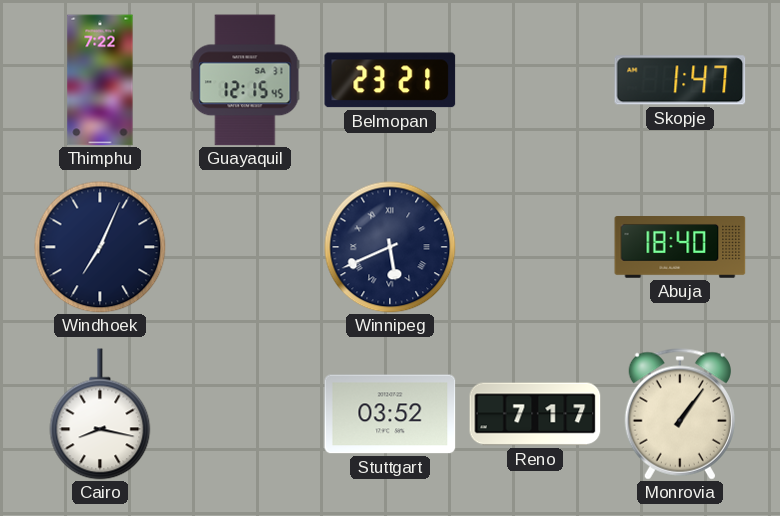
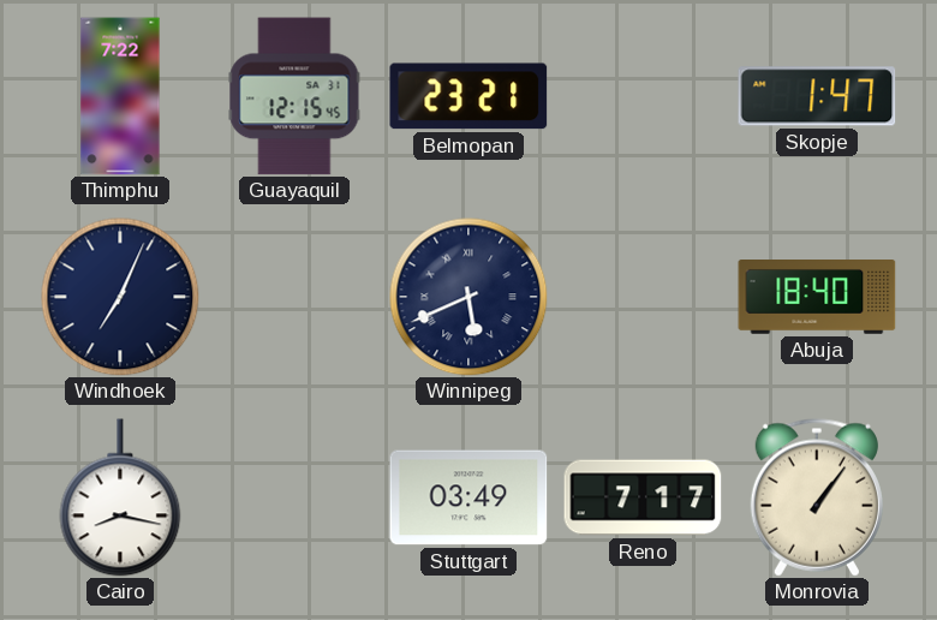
Stuttgart: 03:52 -> 03:49
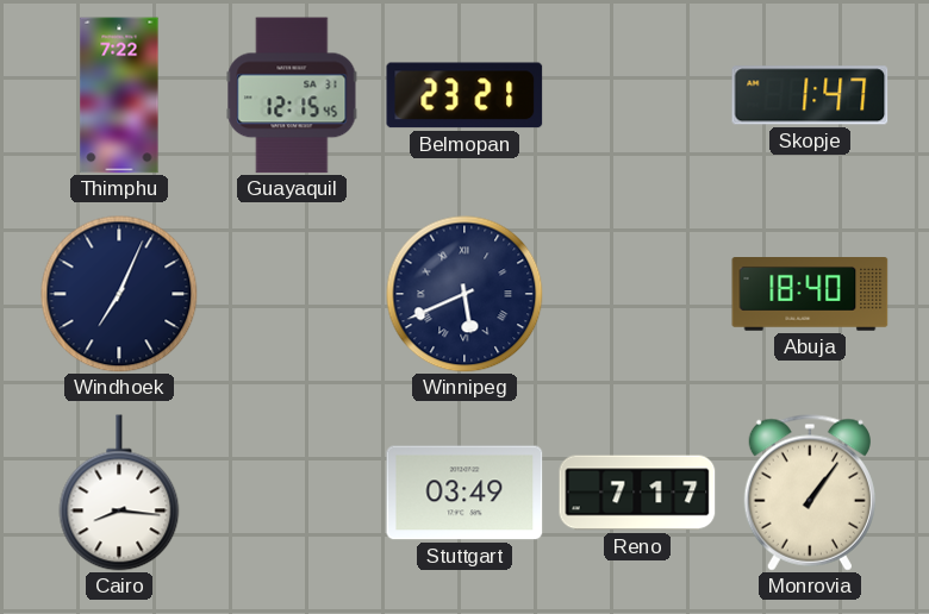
Cairo: 8:17 -> 8:16
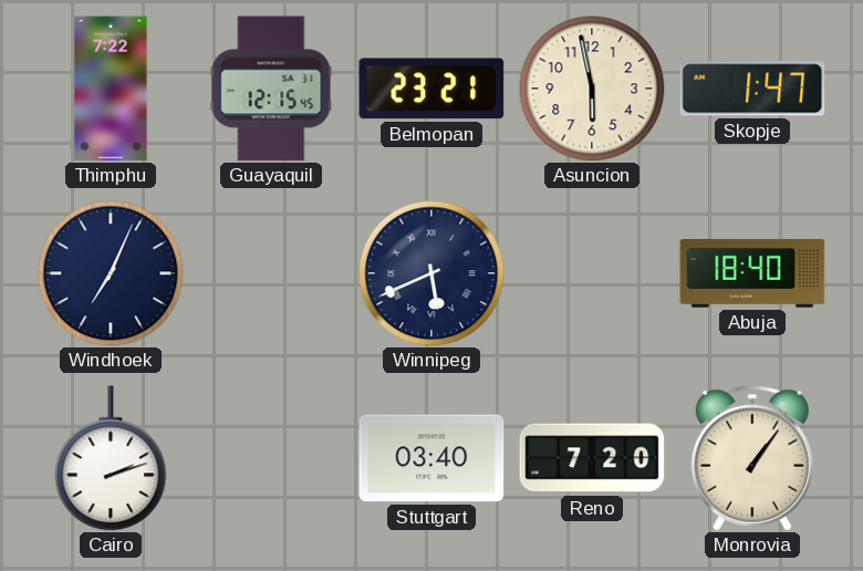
Asuncion: none -> 5:58
Cairo: 8:16 -> 2:12
Stuttgart: 03:49 -> 03:40
Reno: 7:17 -> 7:20
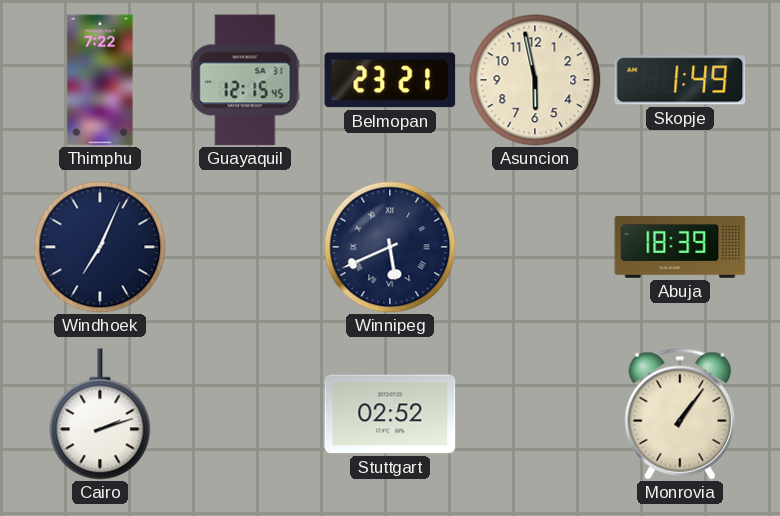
Skopje: 1:47 -> 1:49
Abuja: 18:40 -> 18:39
Stuttgart: 03:40 -> 02:52
Reno: 7:20 -> none
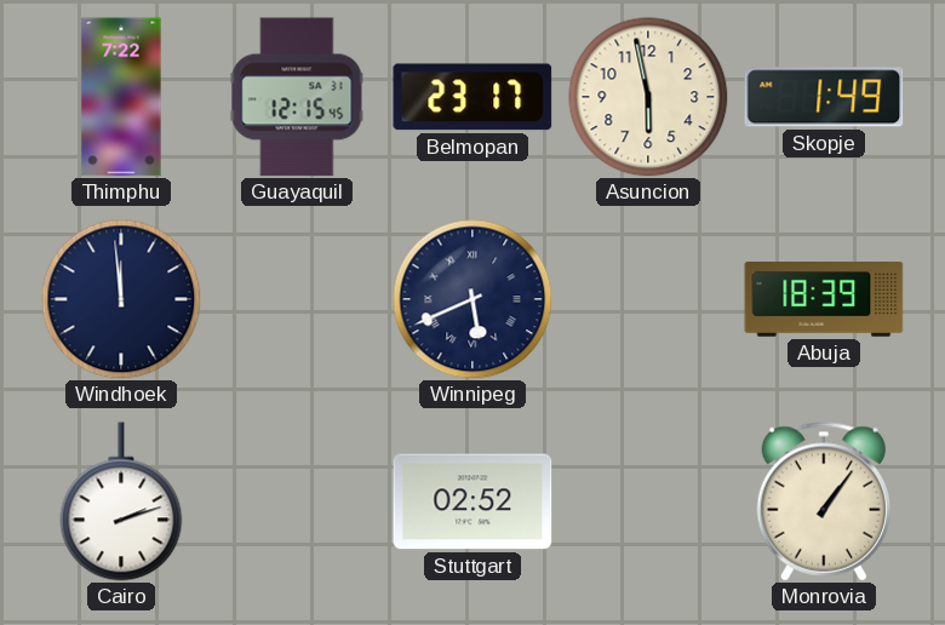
Belmopan: 23:21 -> 23:17
Windhoek: 7:04 -> 11:59
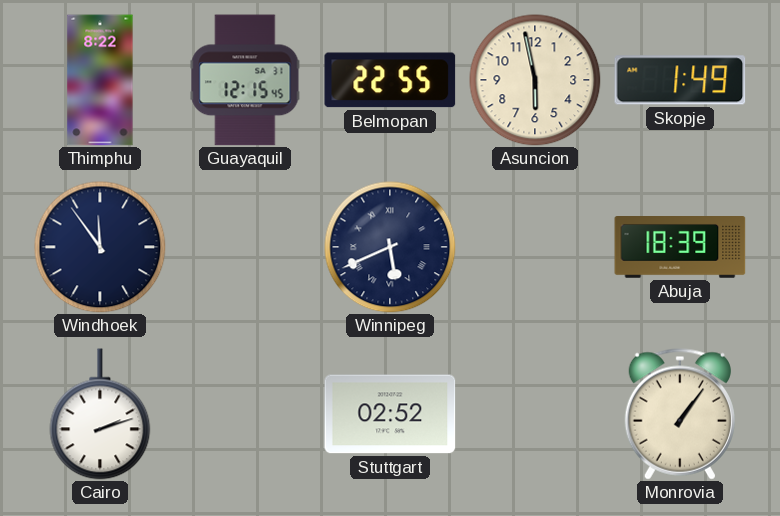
Thimphu: 7:22 -> 8:22
Belmopan: 23:17 -> 22:55
Windhoek: 11:59 -> 11:54
